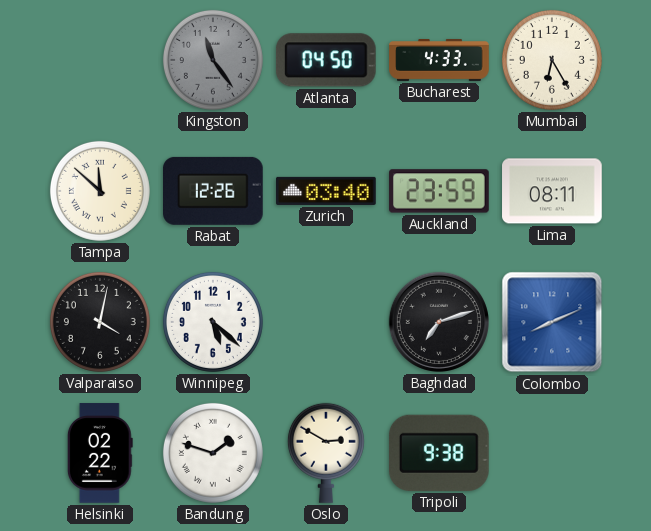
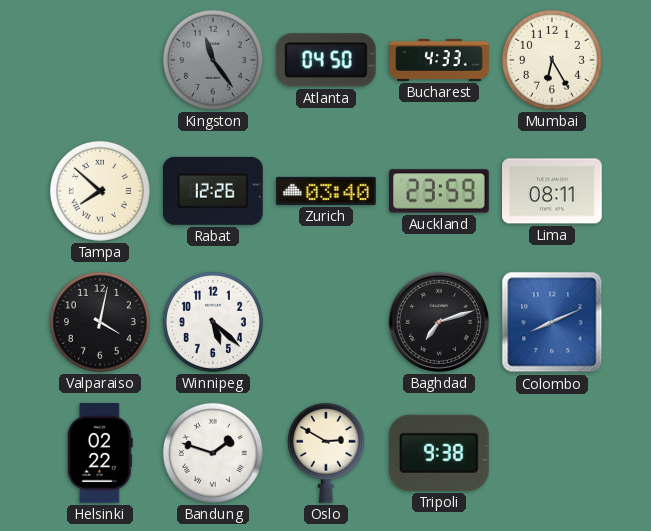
Tampa: 11:52 -> 7:52
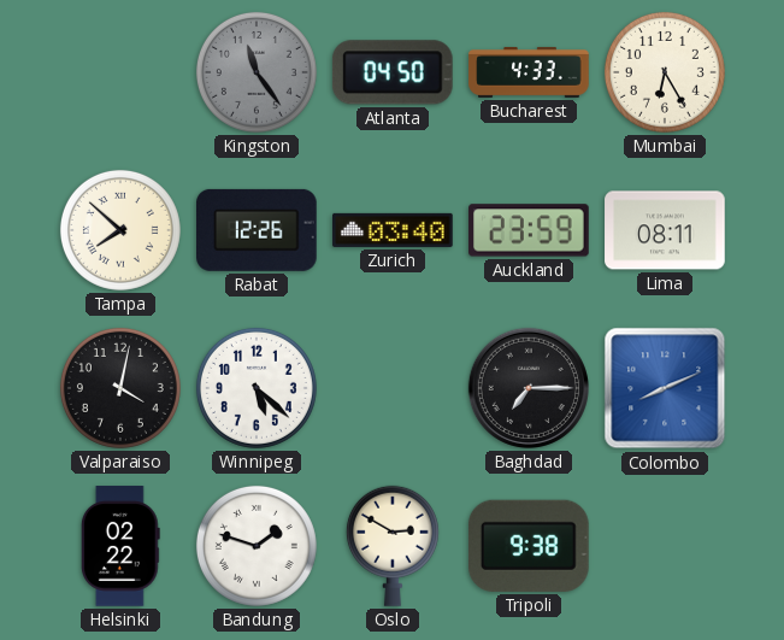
Baghdad: 7:12 -> 7:15
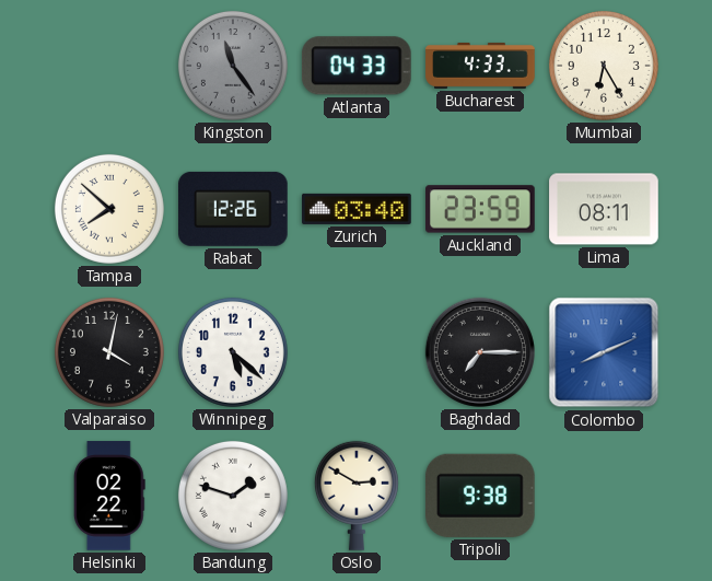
Atlanta: 04:50 -> 04:33
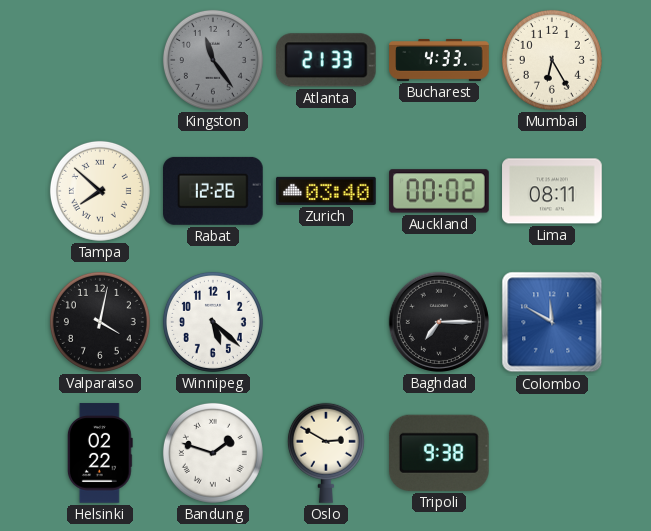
Atlanta: 04:33 -> 21:33
Auckland: 23:59 -> 00:02
Colombo: 8:11 -> 11:50
